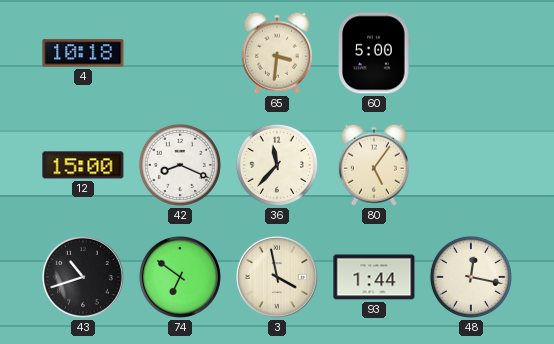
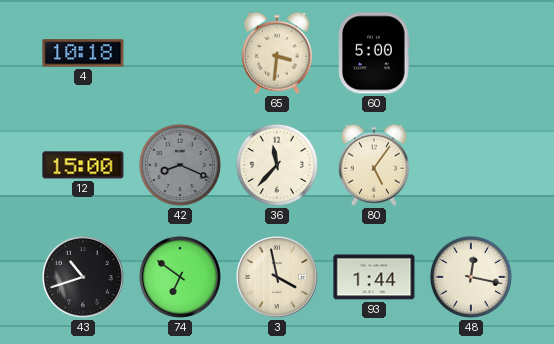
42 dial: white -> grey
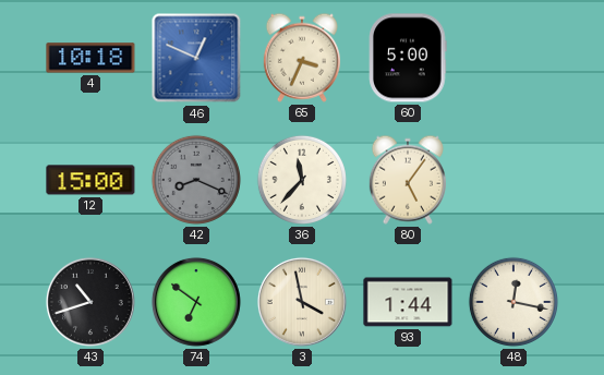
46: none -> 12:49
65: 3:31 -> 3:34
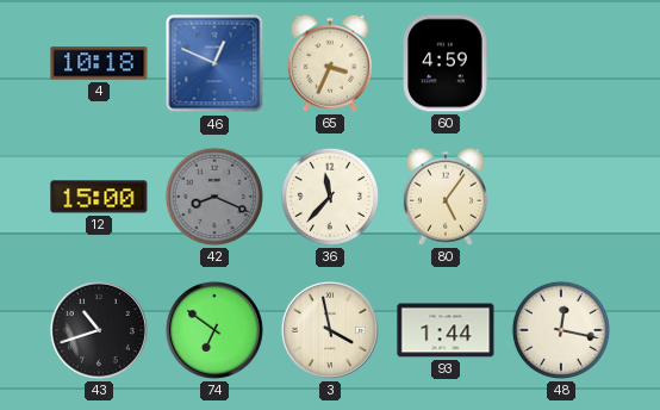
60: 5:00 -> 4:59
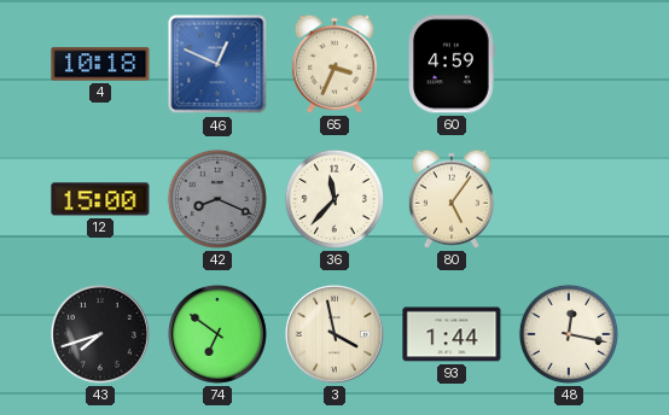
43: 10:42 -> 7:42
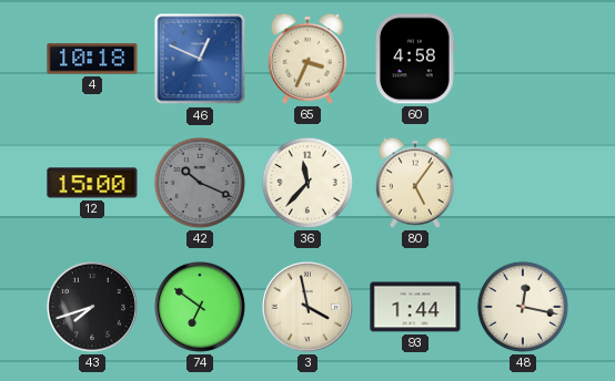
60: 4:59 -> 4:58
42: 8:19 -> 10:19
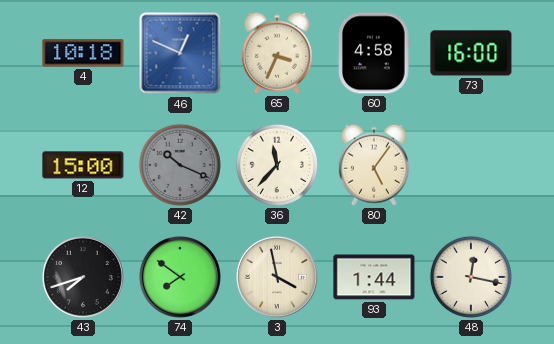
73: none -> 16:00
74: 6:51 -> 7:51
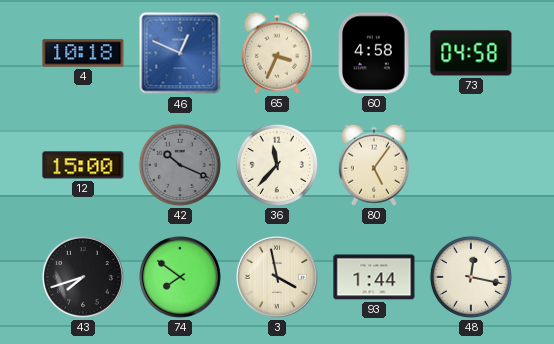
73: 16:00 -> 04:58
